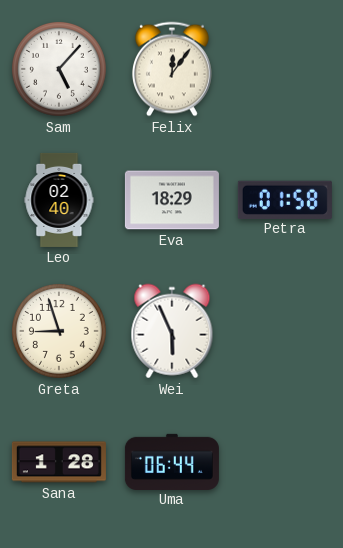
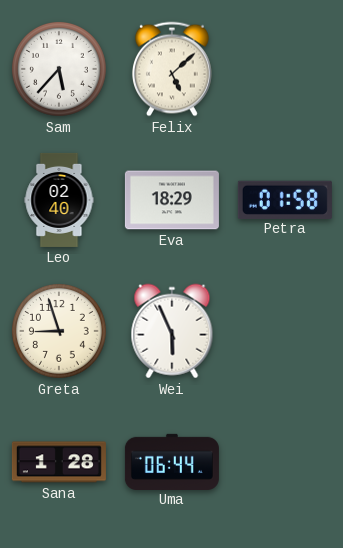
Sam: 5:07 -> 5:37
Felix: 12:06 -> 5:08
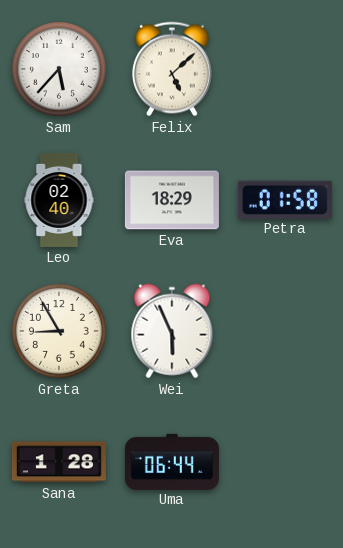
Greta: 8:57 -> 8:55
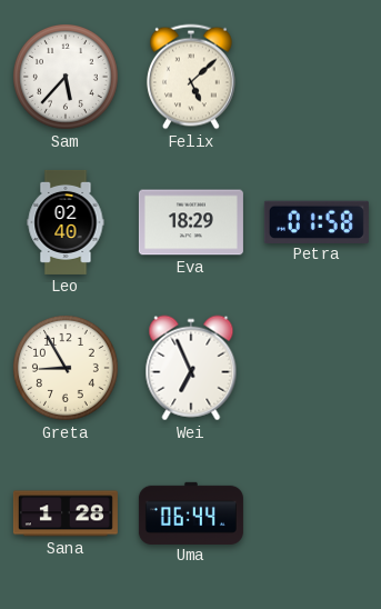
Wei: 5:56 -> 6:56
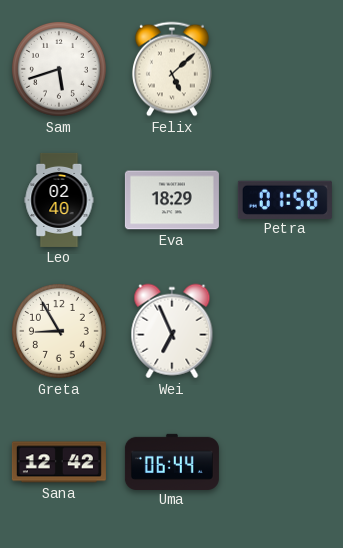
Sam: 5:37 -> 5:42
Sana: 1:28 -> 12:42
